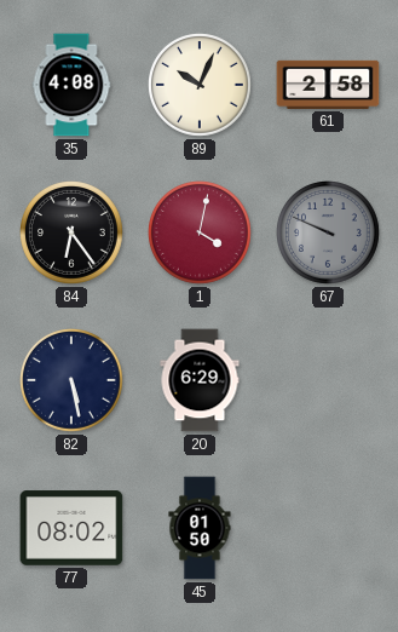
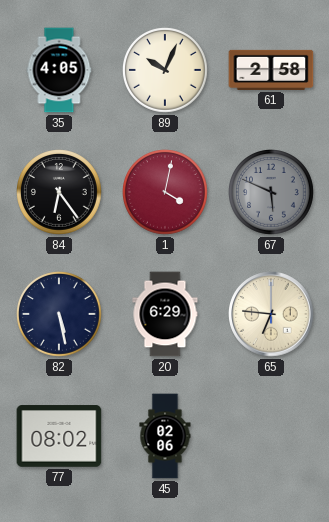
35: 4:08 -> 4:05
67: 9:49 -> 5:49
65: none -> 6:46
45: 01:50 -> 02:06
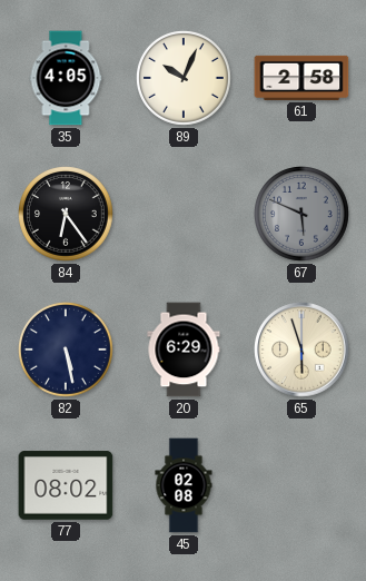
1: 4:02 -> none
65: 6:46 -> 5:57
45: 02:06 -> 02:08
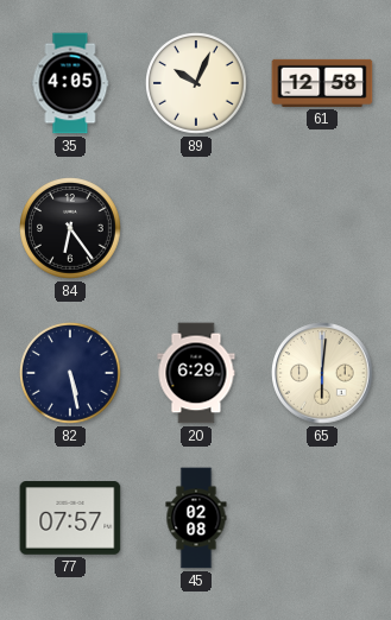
61: 2:58 -> 12:58
67: 5:49 -> none
65: 5:57 -> 6:01
77: 08:02 -> 07:57
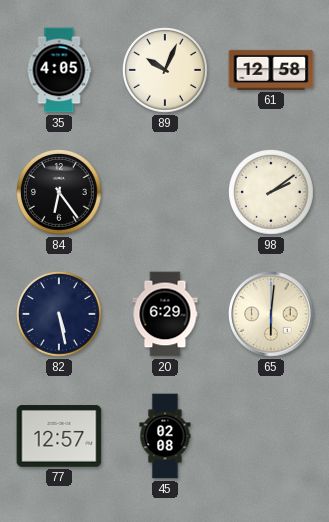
98: none -> 2:09
77: 07:57 -> 12:57
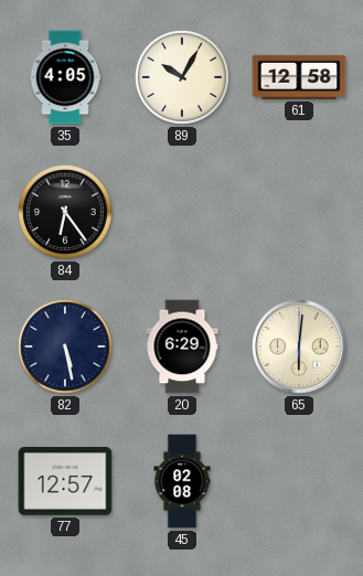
89: 10:04 -> 10:05
98: 2:09 -> none
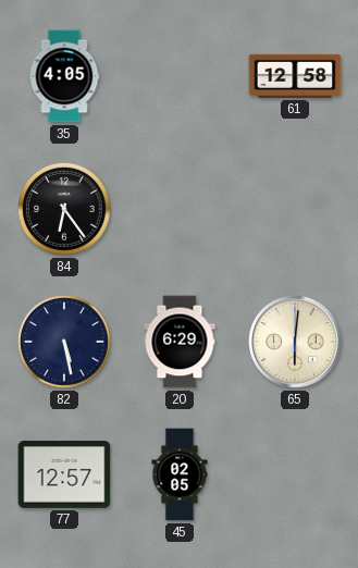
89: 10:05 -> none
45: 02:08 -> 02:05
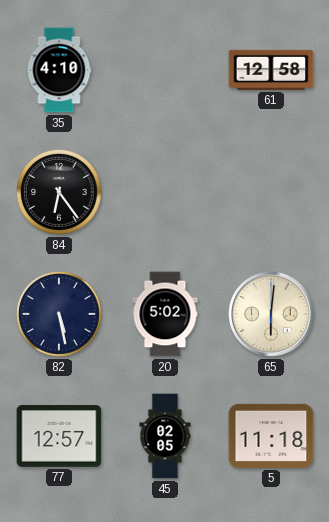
35: 4:05 -> 4:10
20: 6:29 -> 5:02
5: none -> 11:18
